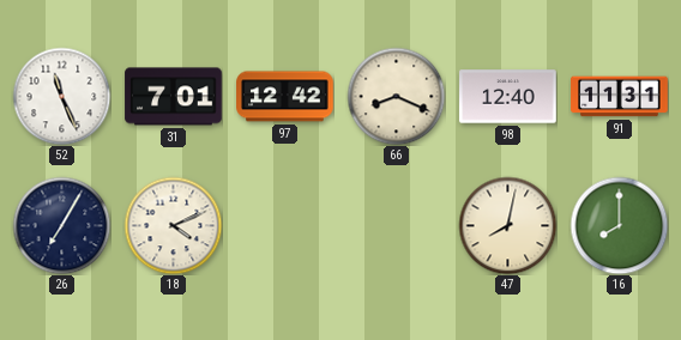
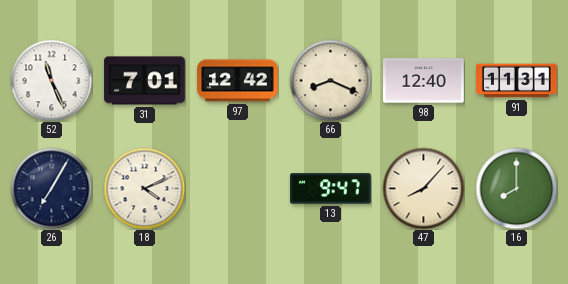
13: none -> 9:47
47: 8:02 -> 8:07
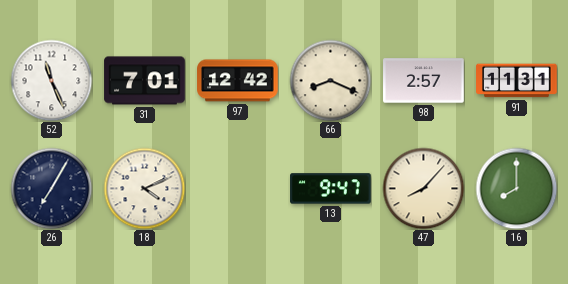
98: 12:40 -> 2:57
